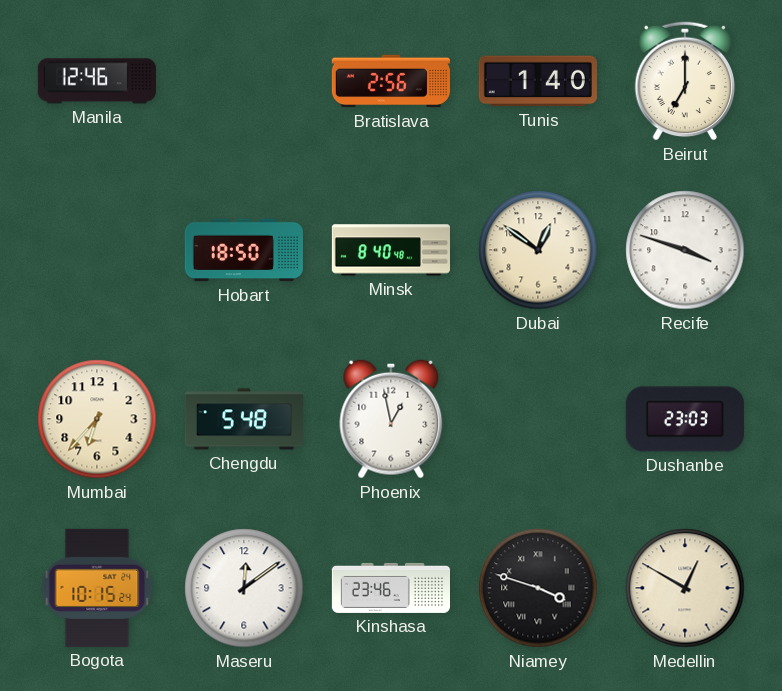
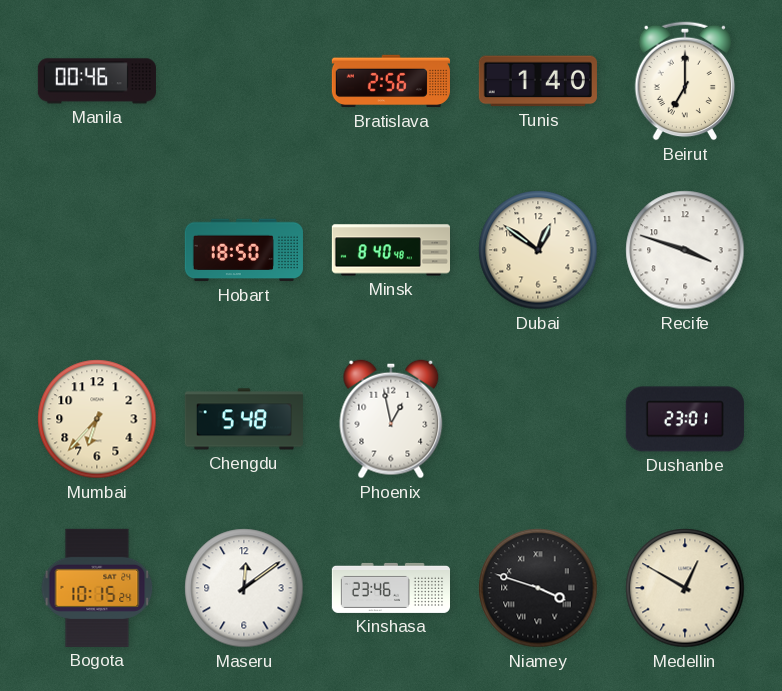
Manila: 12:46 -> 00:46
Dushanbe: 23:03 -> 23:01
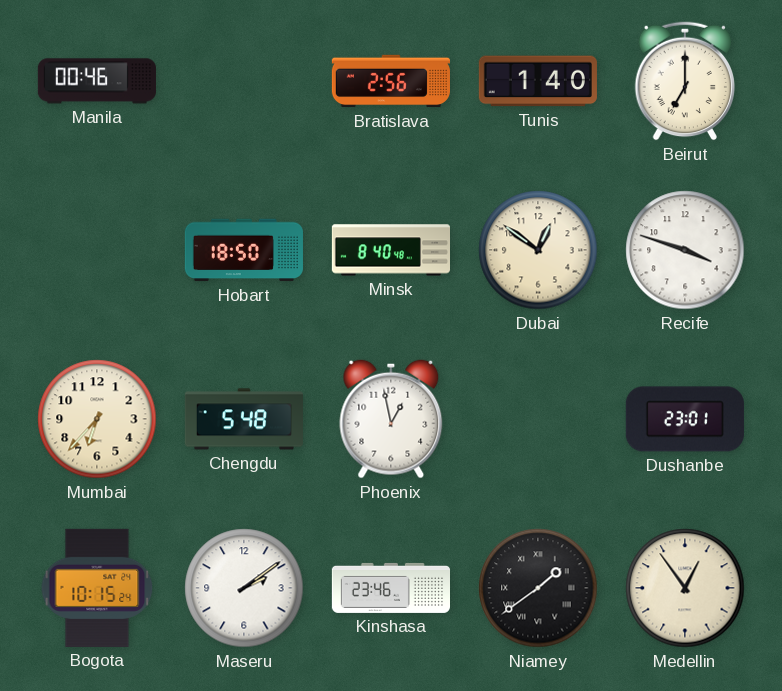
Maseru: 12:09 -> 2:09
Niamey: 3:48 -> 1:39
Medellin: 12:50 -> 12:54
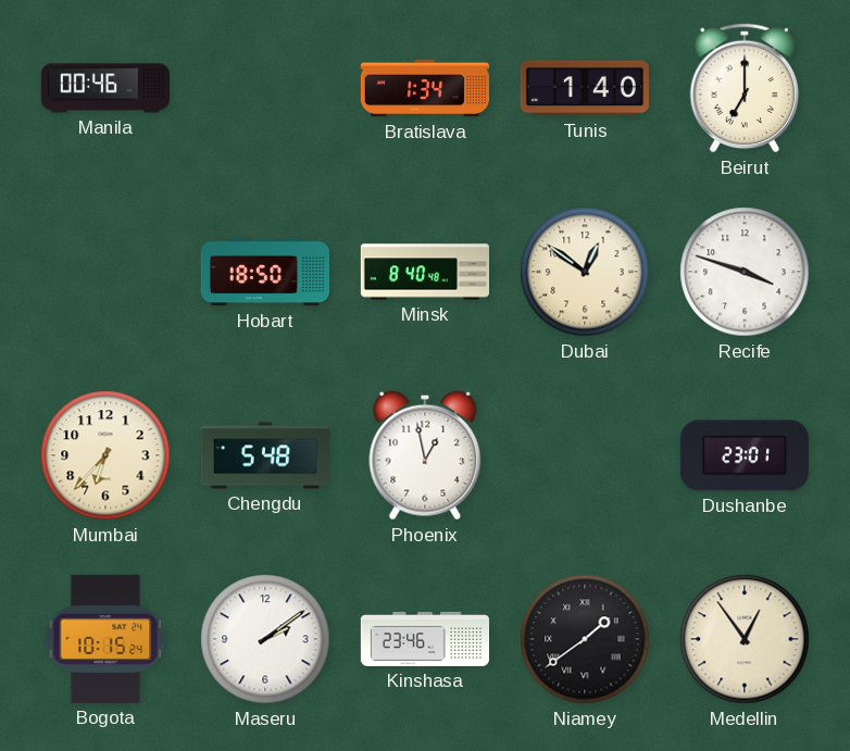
Bratislava: 2:56 -> 1:34
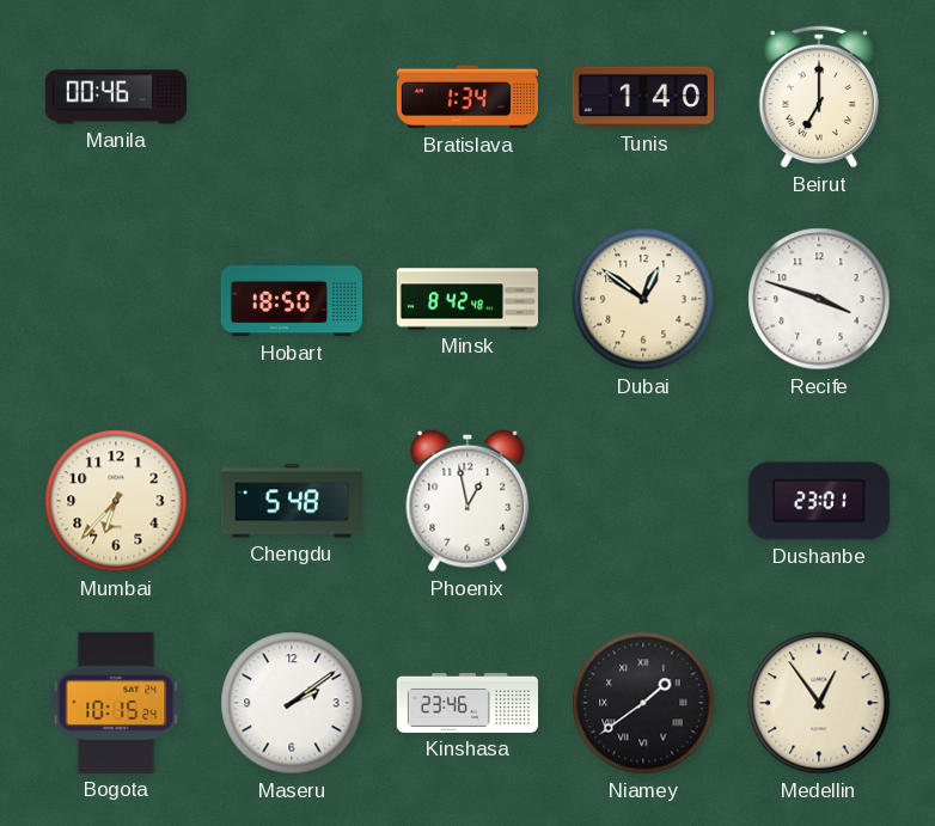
Minsk: 8:40 -> 8:42
